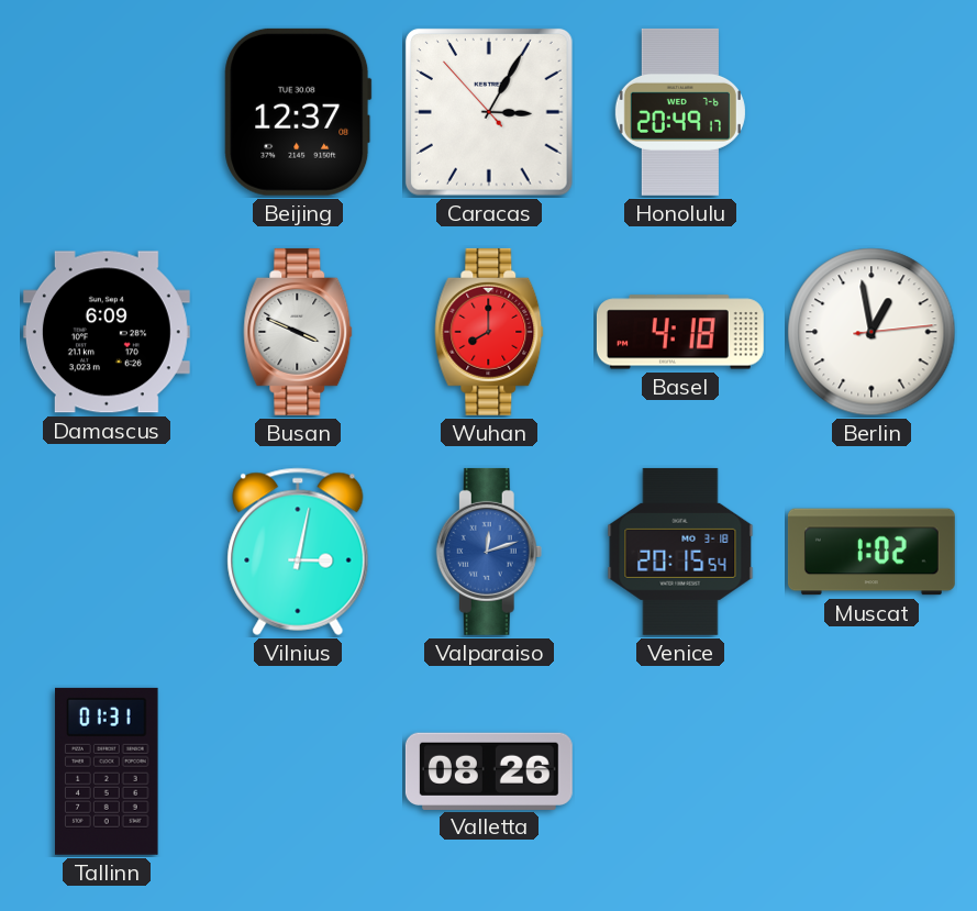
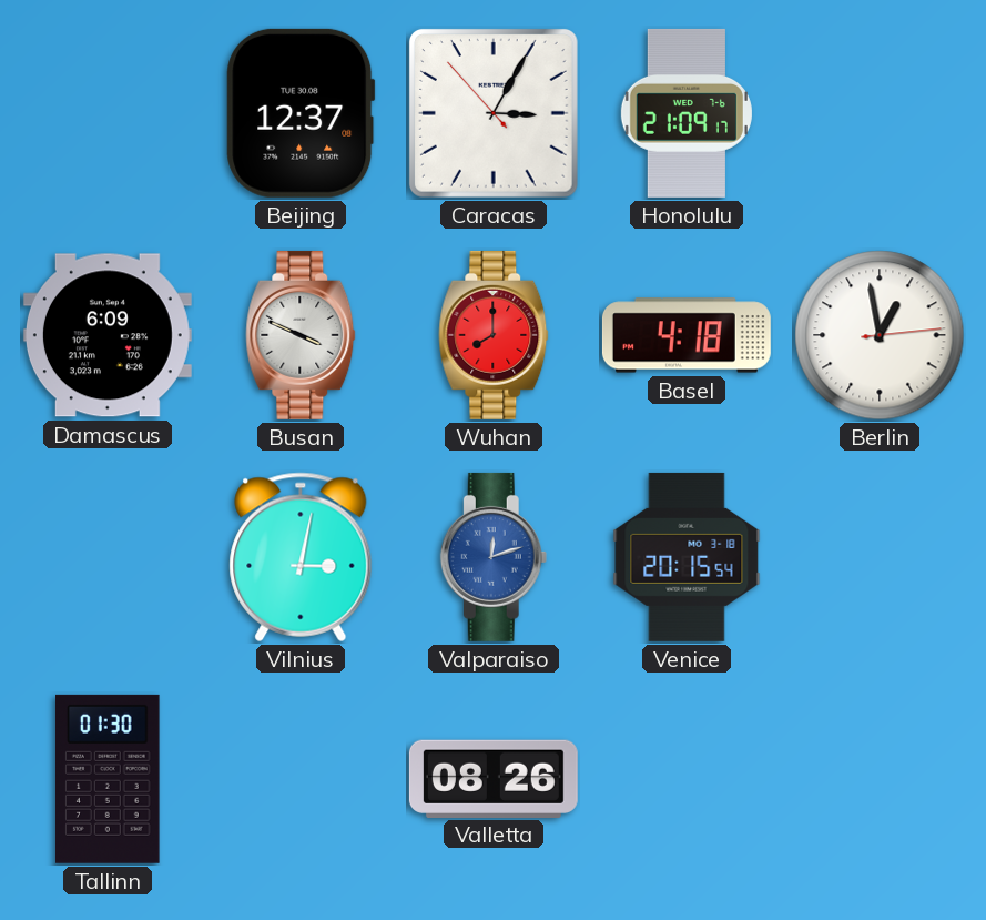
Honolulu: 20:49 -> 21:09
Muscat: 1:02 -> none
Tallinn: 01:31 -> 01:30
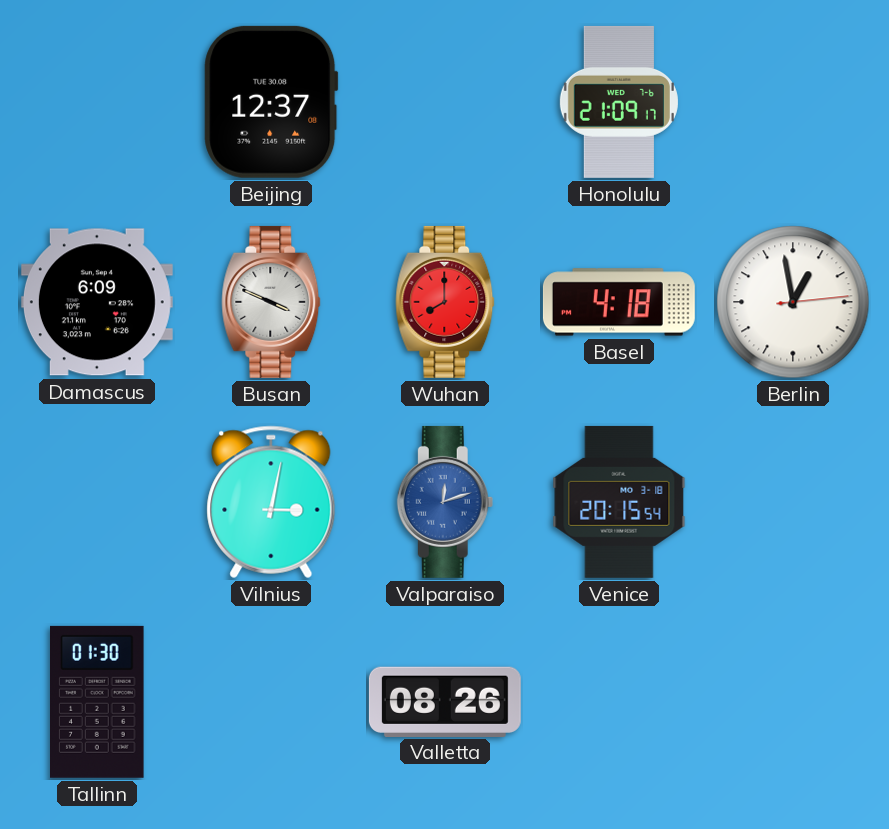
Caracas: 3:04 -> none
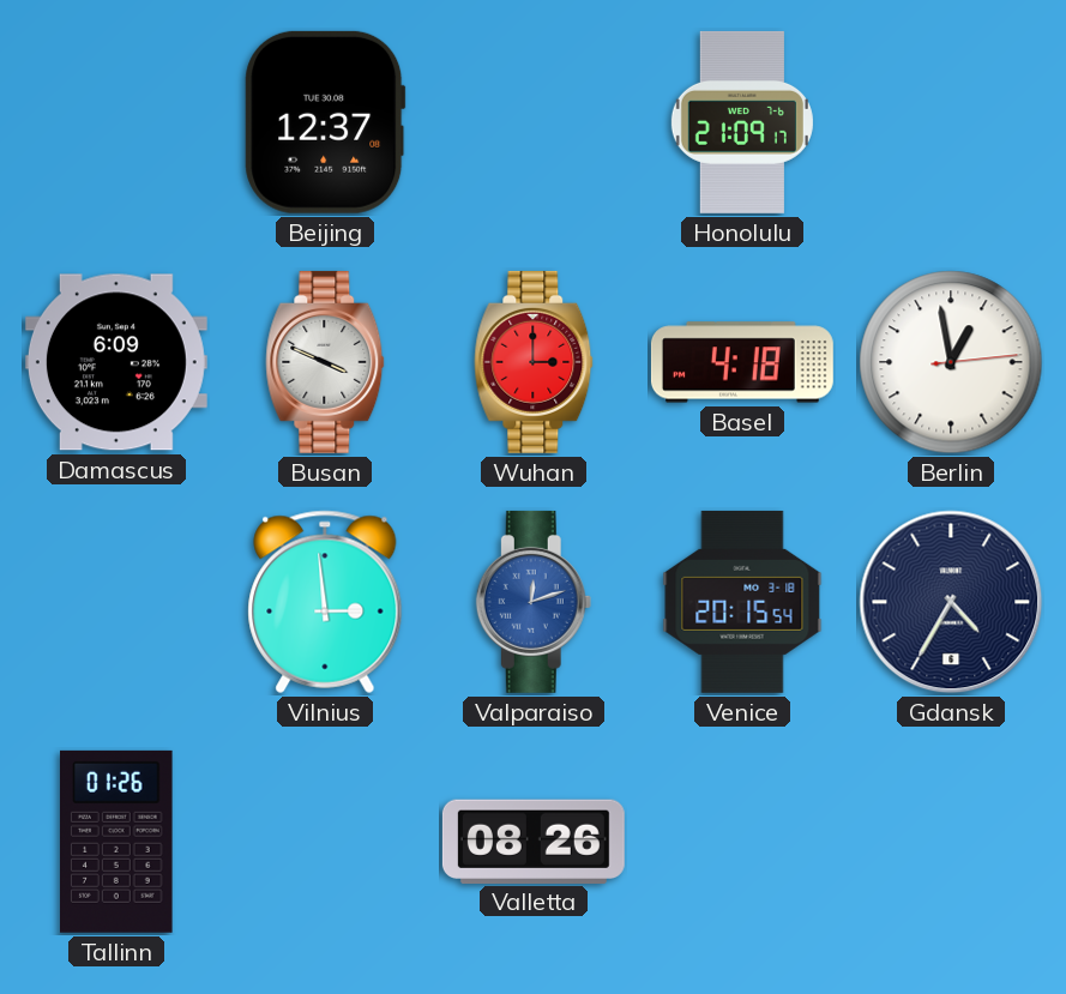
Wuhan: 8:00 -> 3:00
Vilnius: 3:02 -> 2:59
Gdansk: none -> 4:35
Tallinn: 01:30 -> 01:26
